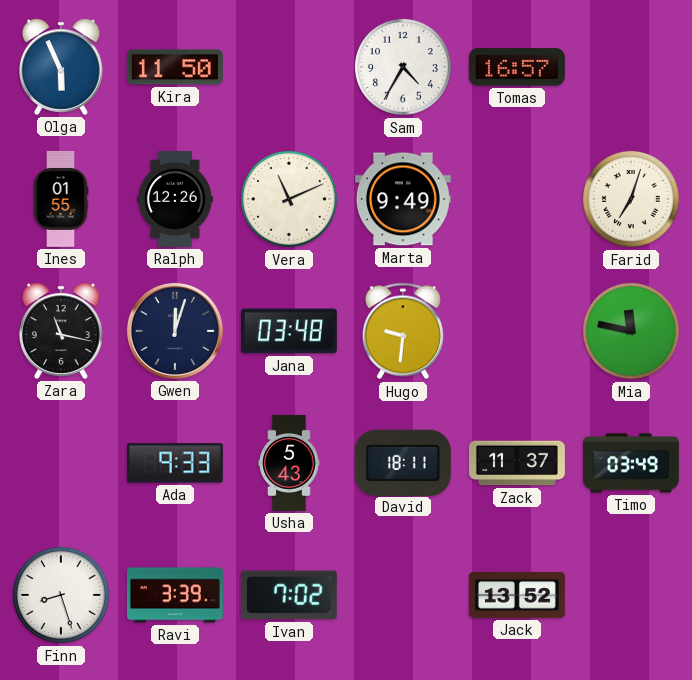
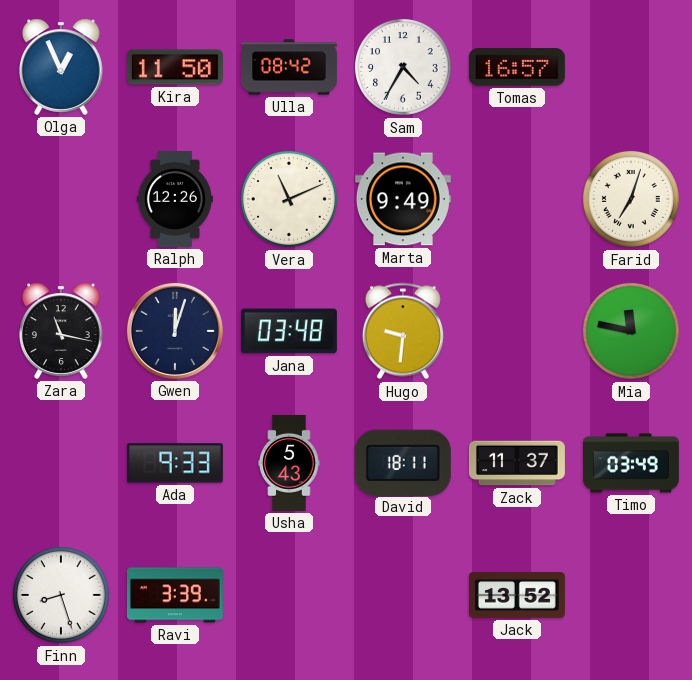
Olga: 5:56 -> 12:56
Ulla: none -> 08:42
Ines: 01:55 -> none
Ivan: 7:02 -> none
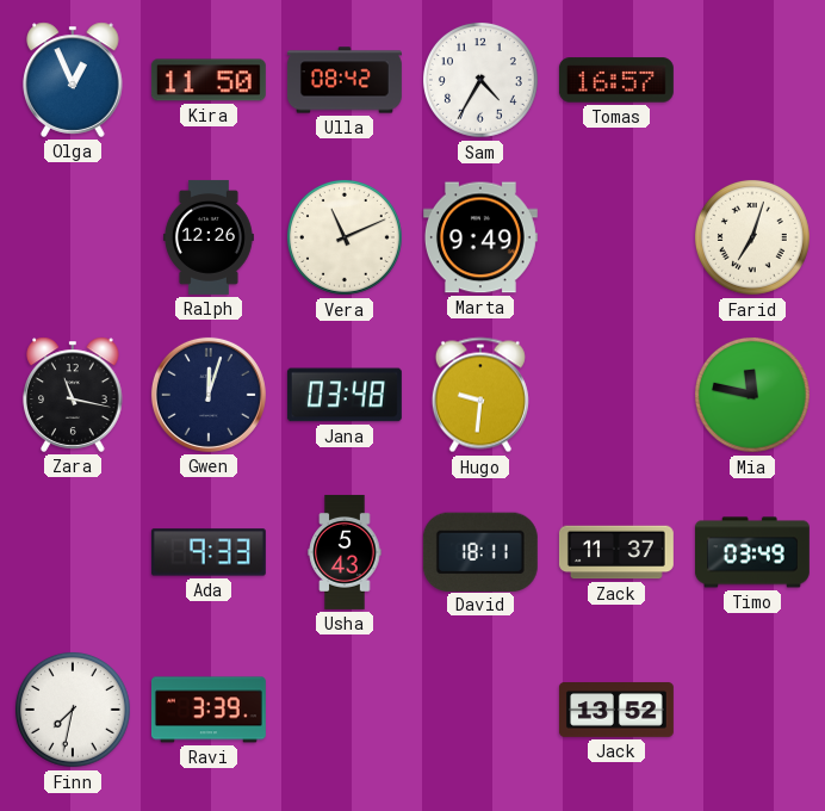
Finn: 8:27 -> 7:32
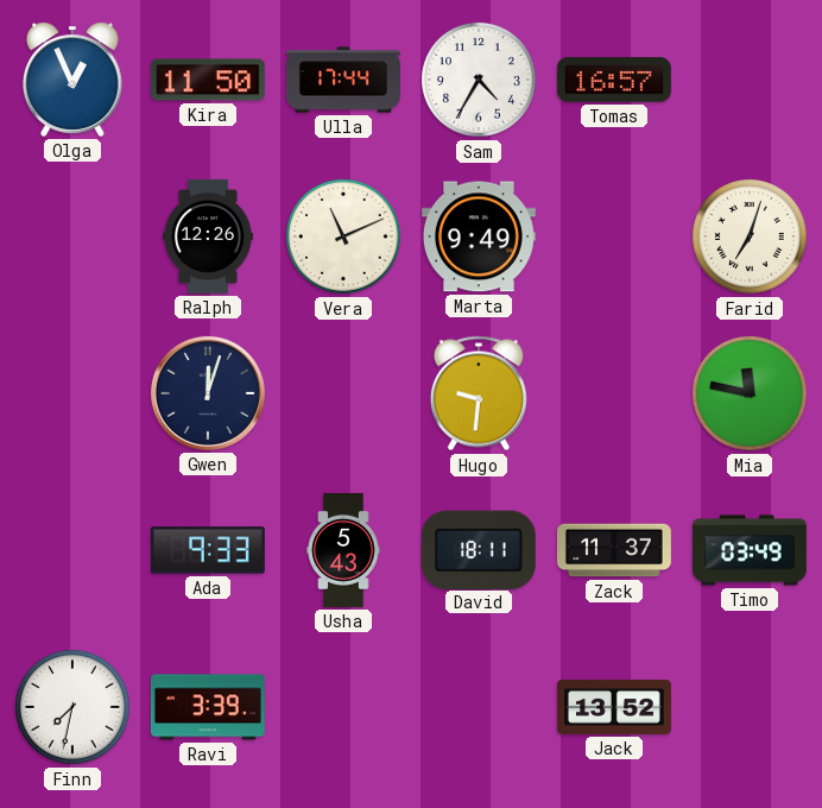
Ulla: 08:42 -> 17:44
Zara: 11:17 -> none
Jana: 03:48 -> none
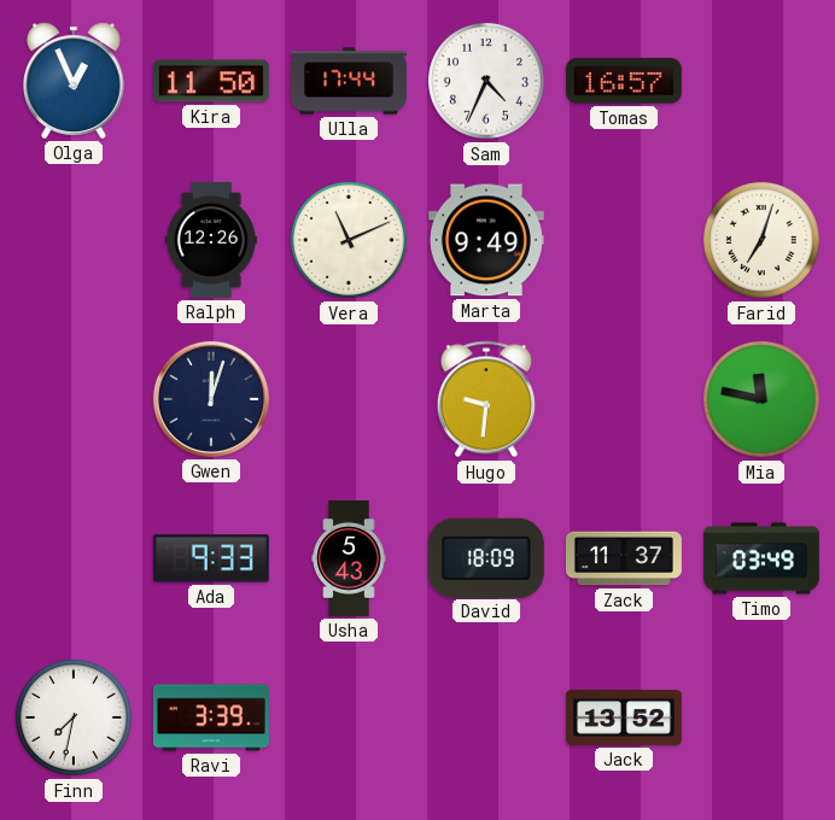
Sam: 4:35 -> 4:34
David: 18:11 -> 18:09
